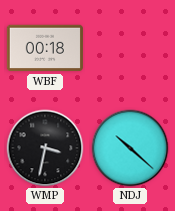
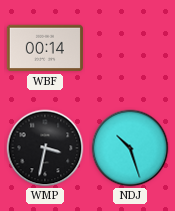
WBF: 00:18 -> 00:14
NDJ: 10:22 -> 10:27
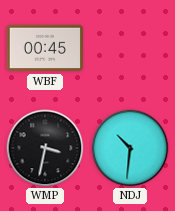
WBF: 00:14 -> 00:45
NDJ: 10:27 -> 10:31
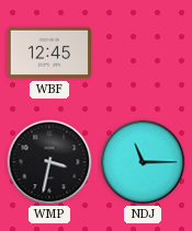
WBF: 00:45 -> 12:45
NDJ: 10:31 -> 11:15
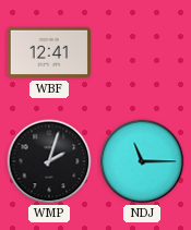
WBF: 12:45 -> 12:41
WMP: 3:32 -> 2:03
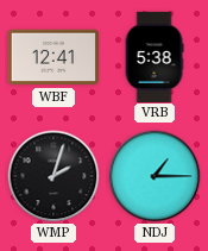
VRB: none -> 5:38
NDJ: 11:15 -> 1:15
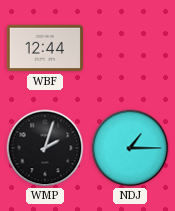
WBF: 12:41 -> 12:44
VRB: 5:38 -> none
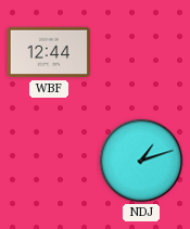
WMP: 2:03 -> none
NDJ: 1:15 -> 1:12
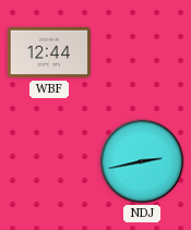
NDJ: 1:12 -> 2:43
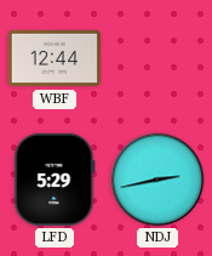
LFD: none -> 5:29
